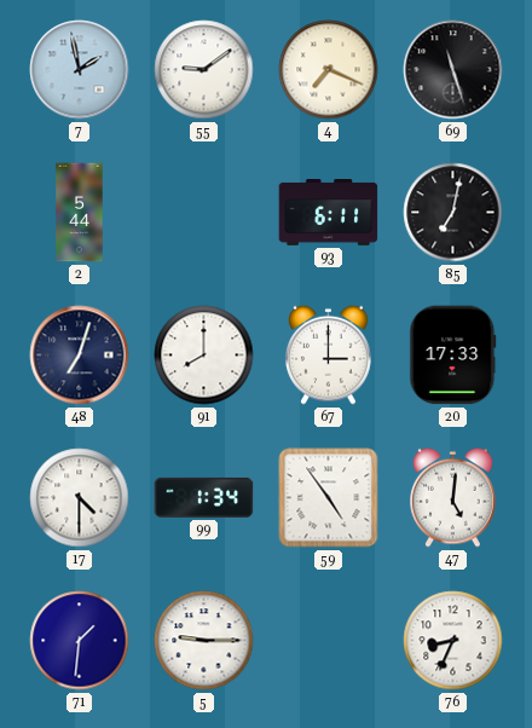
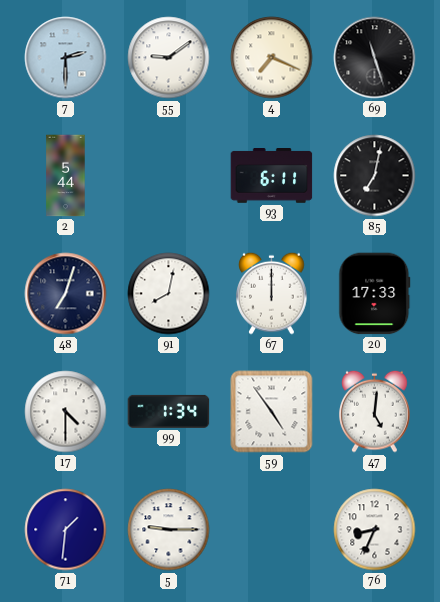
7: 1:58 -> 2:30
91: 8:00 -> 8:02
67: 3:00 -> 12:00
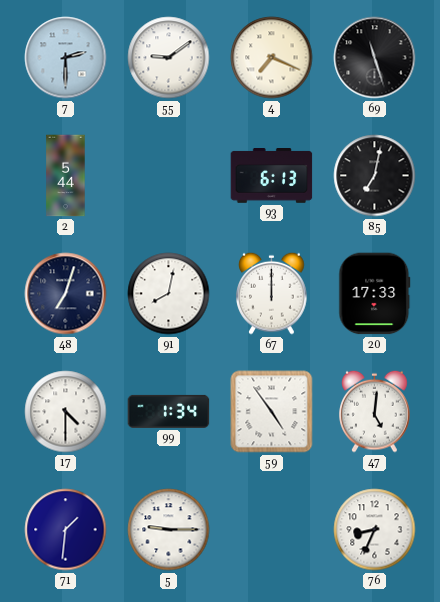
93: 6:11 -> 6:13
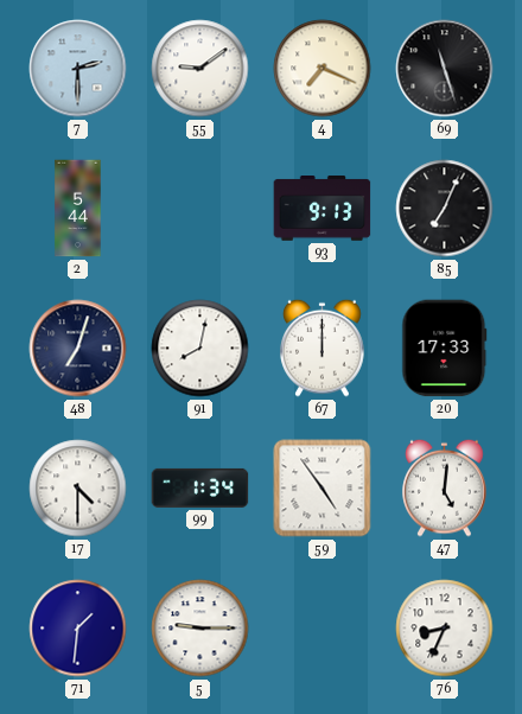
93: 6:13 -> 9:13
85: 7:02 -> 7:04
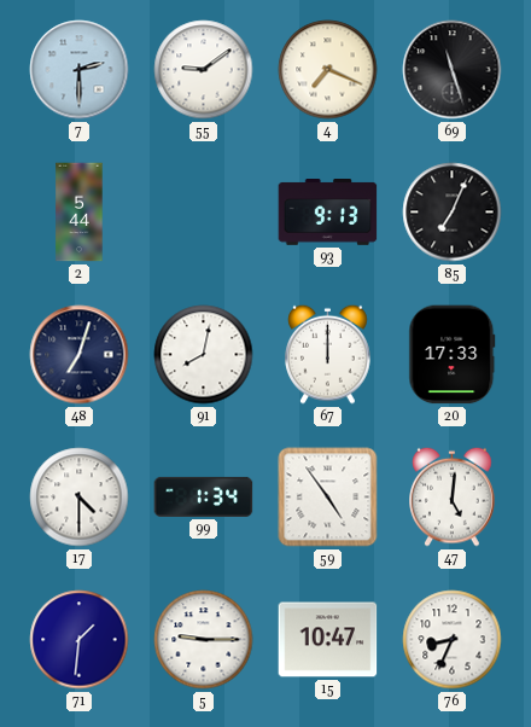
15: none -> 10:47
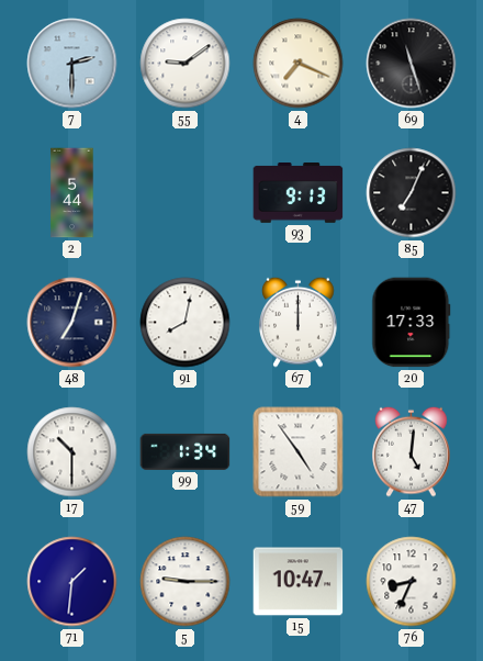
17: 4:30 -> 10:30
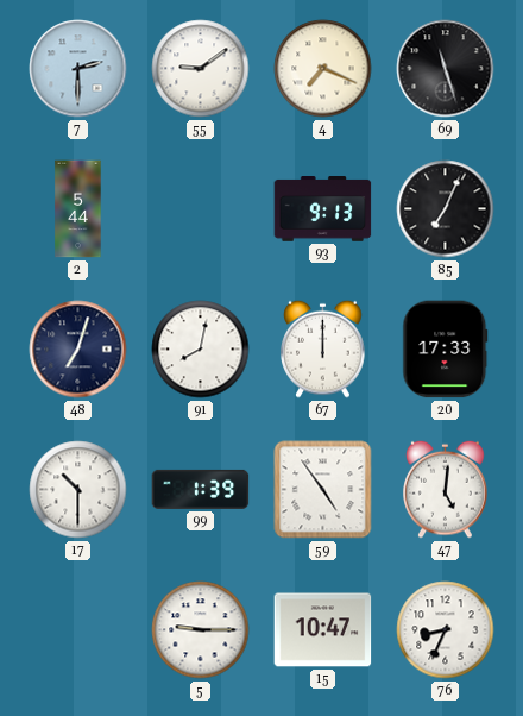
99: 1:34 -> 1:39
71: 1:31 -> none
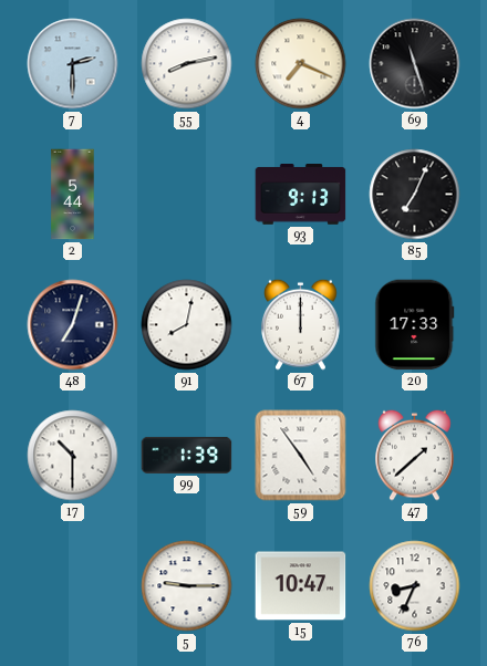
55: 9:09 -> 8:13
47: 5:01 -> 1:38
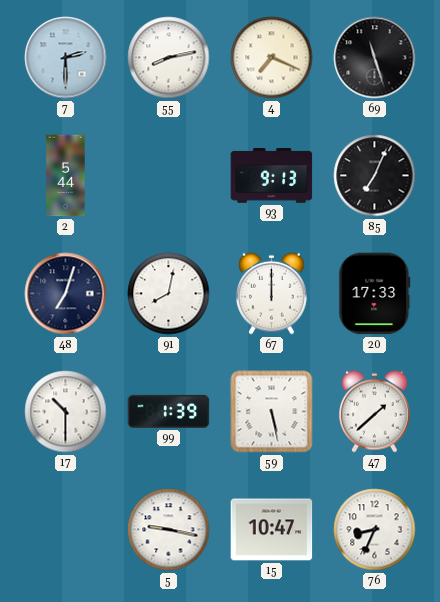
59: 4:54 -> 5:28
5: 9:15 -> 9:17
